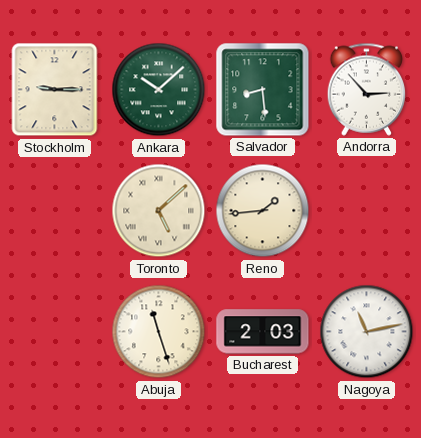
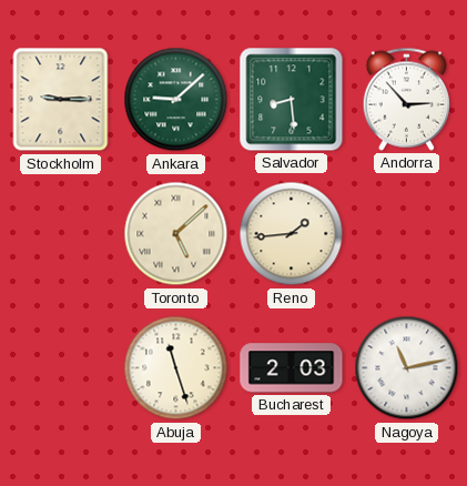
Ankara: 10:08 -> 9:08
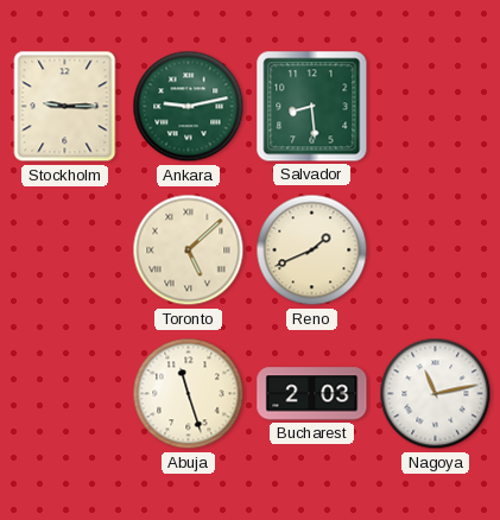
Ankara: 9:08 -> 9:13
Andorra: 2:53 -> none
Reno: 1:44 -> 1:41
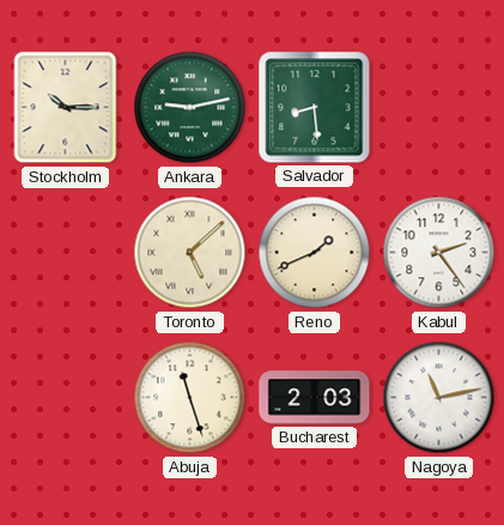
Stockholm: 9:15 -> 10:15
Kabul: none -> 2:24
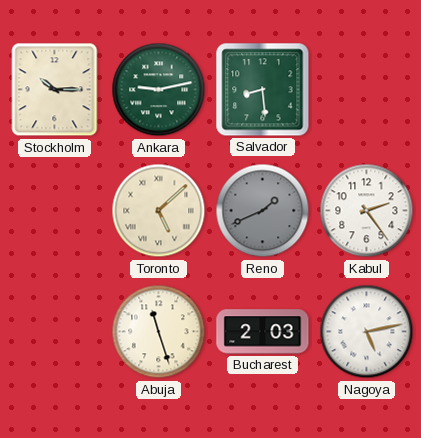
Reno dial: cream -> grey
Nagoya: 11:13 -> 5:13
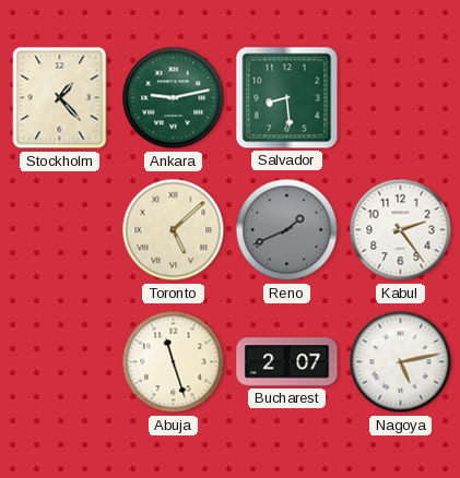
Stockholm: 10:15 -> 1:23
Bucharest: 2:03 -> 2:07
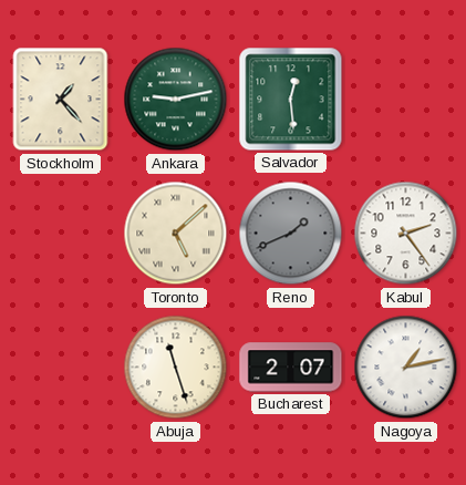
Salvador: 8:29 -> 12:29
Nagoya: 5:13 -> 1:13
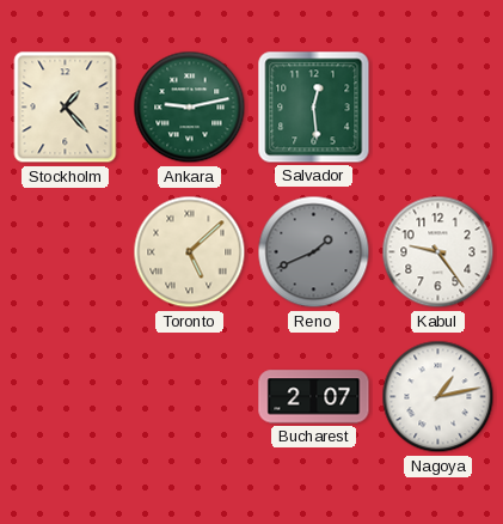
Kabul: 2:24 -> 9:24
Abuja: 11:27 -> none
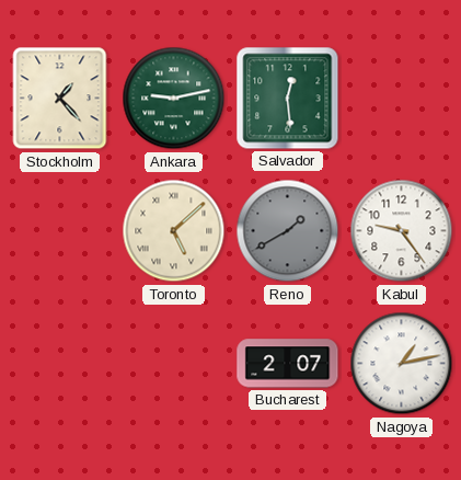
Reno: 1:41 -> 1:40
